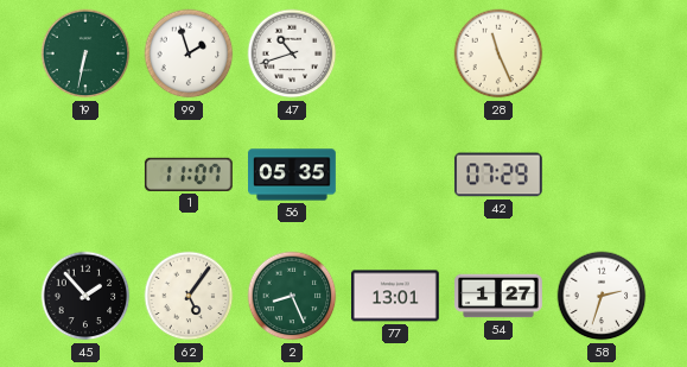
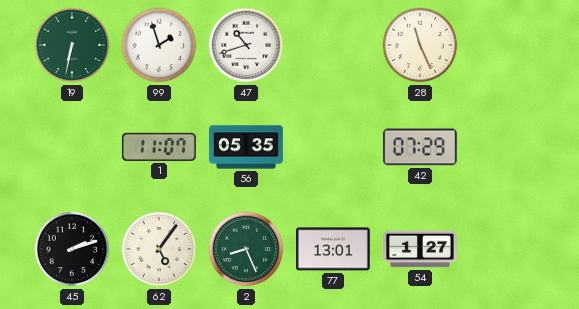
45: 1:53 -> 2:12
58: 2:33 -> none
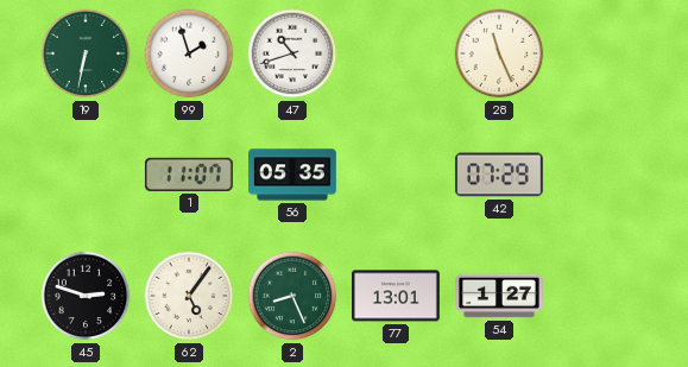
45: 2:12 -> 2:48
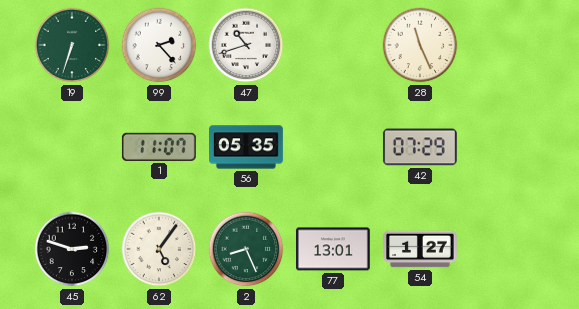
19: 6:32 -> 6:33
99: 1:57 -> 2:23
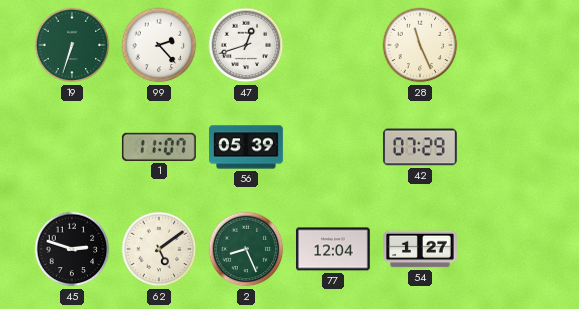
47: 10:42 -> 12:42
56: 05:35 -> 05:39
62: 5:06 -> 5:09
77: 13:01 -> 12:04
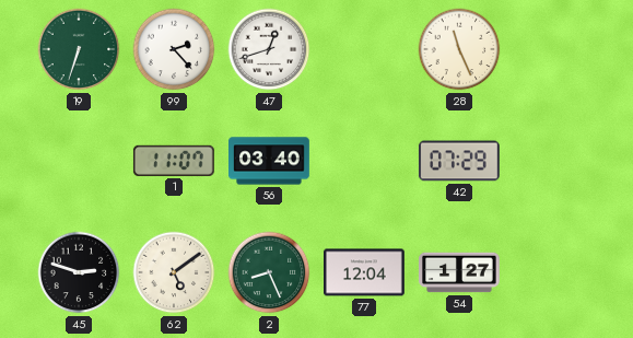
56: 05:39 -> 03:40
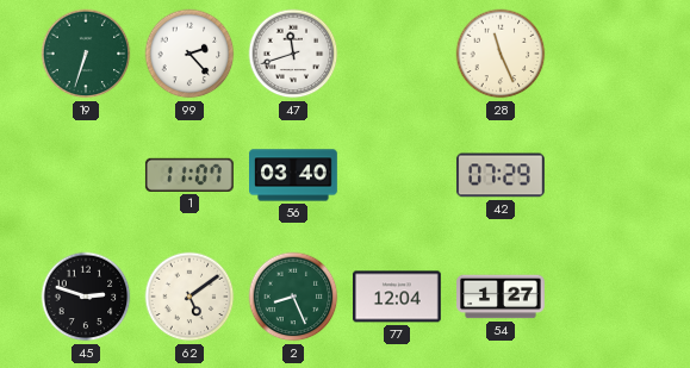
47: 12:42 -> 11:42
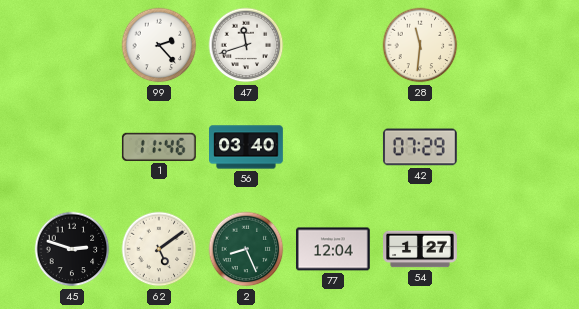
19: 6:33 -> none
28: 11:26 -> 11:31
1: 11:07 -> 11:46
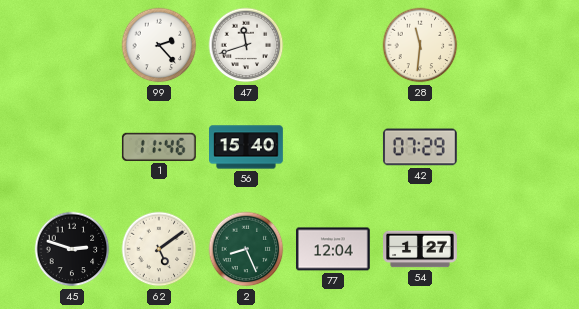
56: 03:40 -> 15:40
